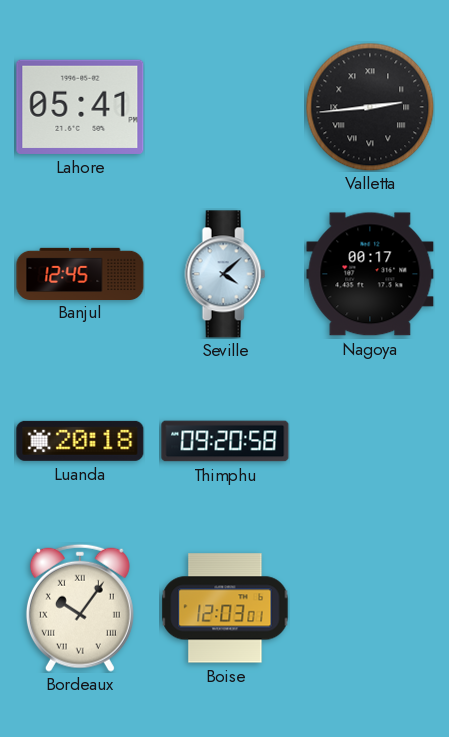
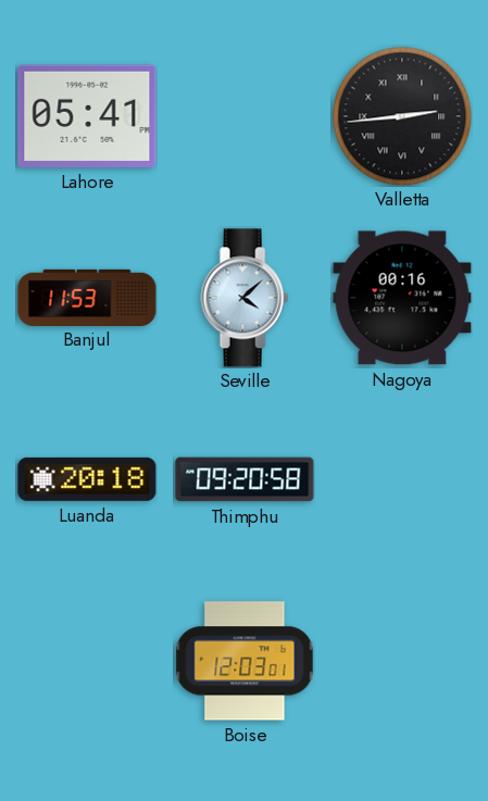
Banjul: 12:45 -> 11:53
Nagoya: 00:17 -> 00:16
Bordeaux: 10:06 -> none
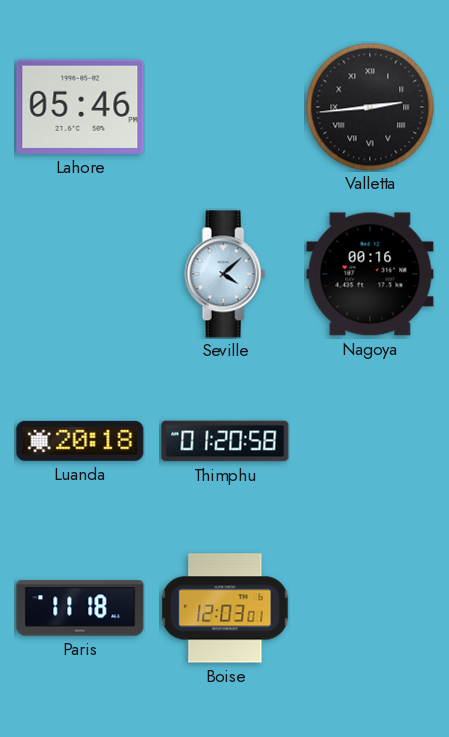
Lahore: 05:41 -> 05:46
Banjul: 11:53 -> none
Thimphu: 09:20 -> 01:20
Paris: none -> 11:18
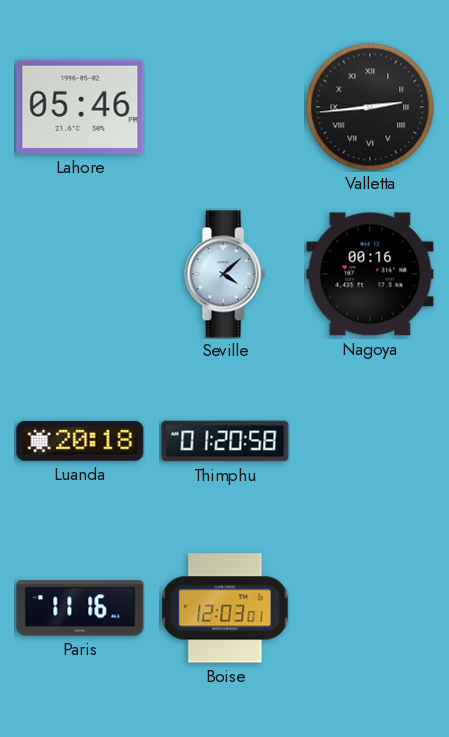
Paris: 11:18 -> 11:16
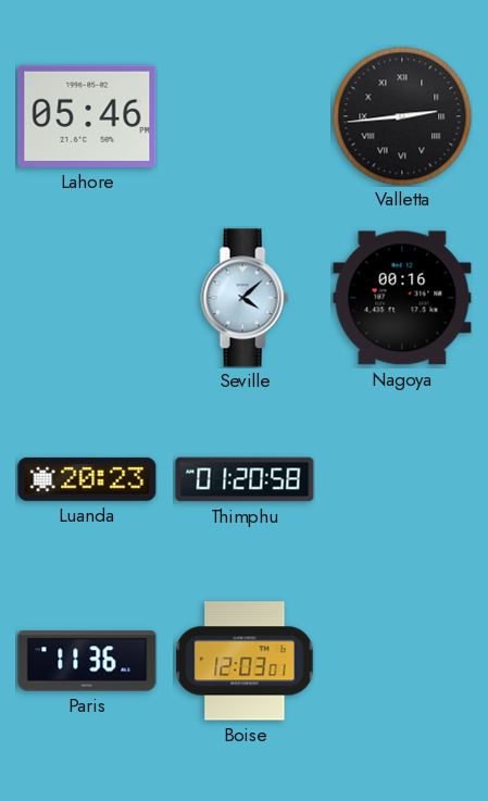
Luanda: 20:18 -> 20:23
Paris: 11:16 -> 11:36
